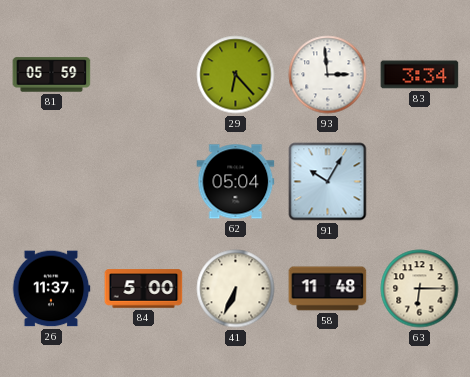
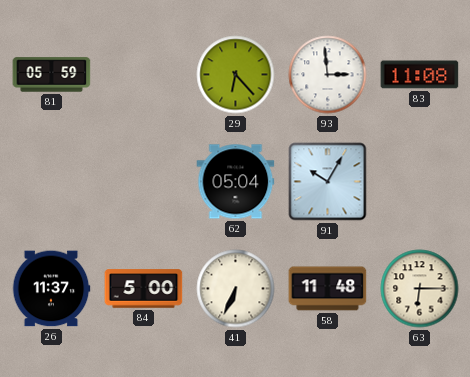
83: 3:34 -> 11:08
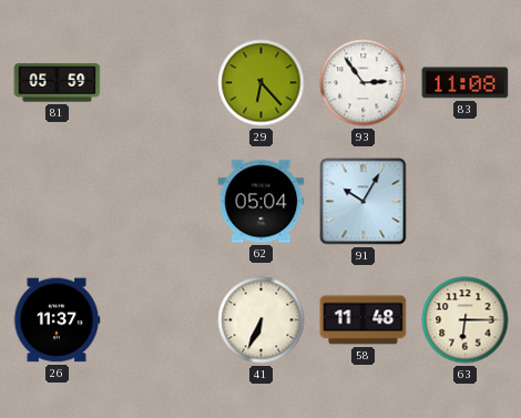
93: 2:59 -> 2:54
84: 5:00 -> none
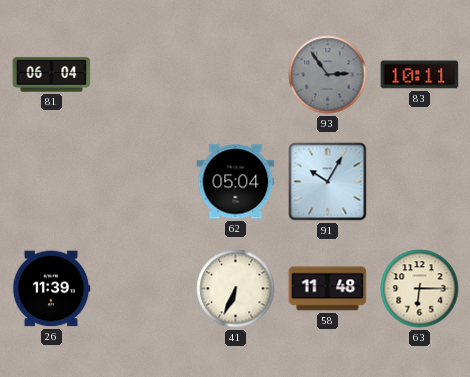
81: 05:59 -> 06:04
29: 6:23 -> none
93 dial: white -> grey
83: 11:08 -> 10:11
26: 11:37 -> 11:39
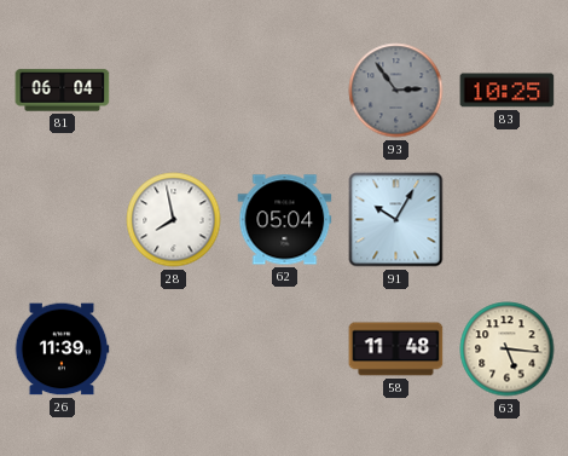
83: 10:11 -> 10:25
28: none -> 7:58
41: 6:34 -> none
63: 6:15 -> 5:16
